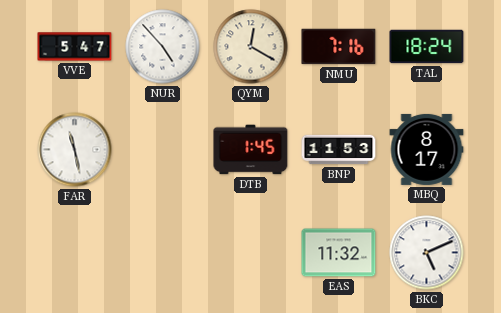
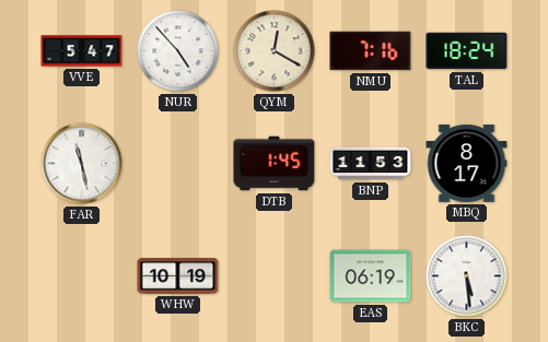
WHW: none -> 10:19
EAS: 11:32 -> 06:19
BKC: 5:11 -> 5:29
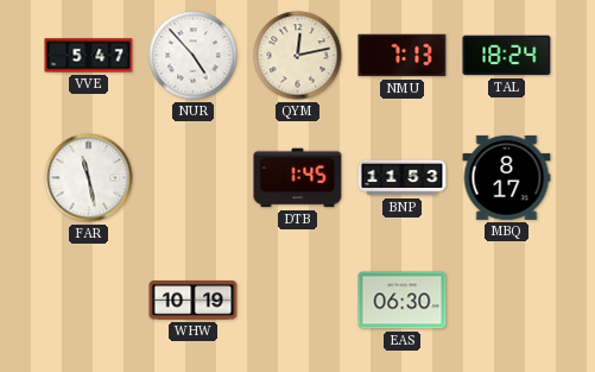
QYM: 12:20 -> 12:13
NMU: 7:16 -> 7:13
EAS: 06:19 -> 06:30
BKC: 5:29 -> none
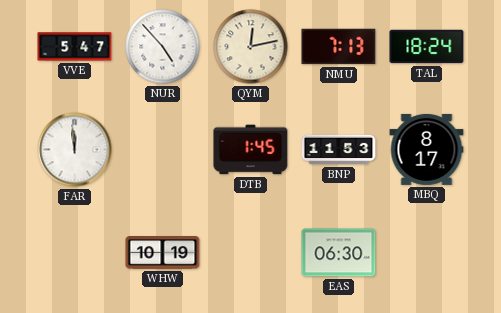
FAR: 11:28 -> 11:59
